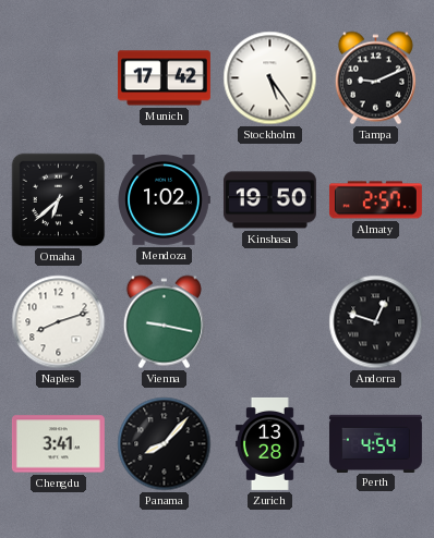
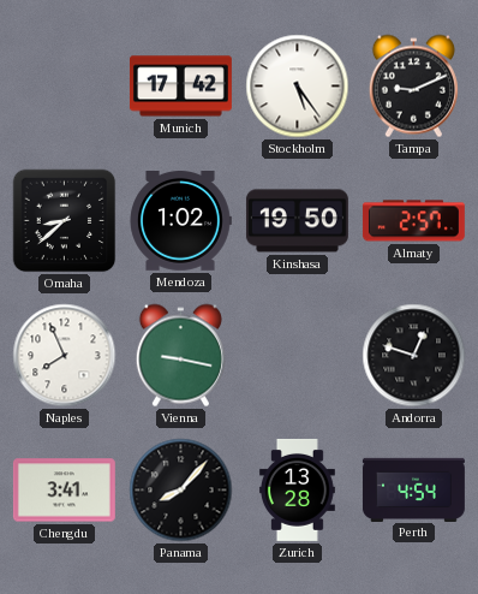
Omaha: 6:38 -> 8:38
Naples: 8:12 -> 7:56
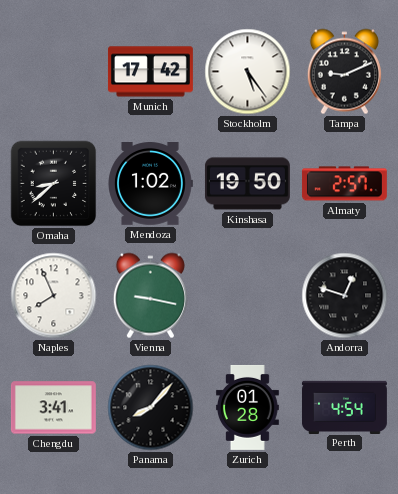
Zurich: 13:28 -> 01:28
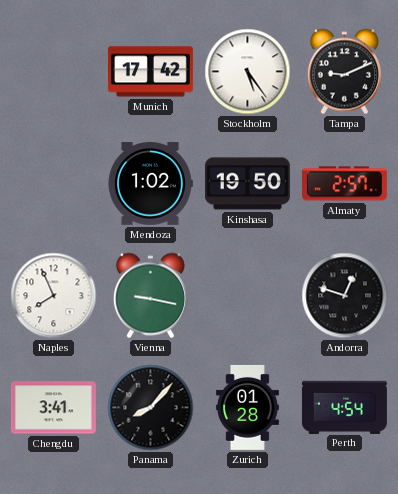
Omaha: 8:38 -> none
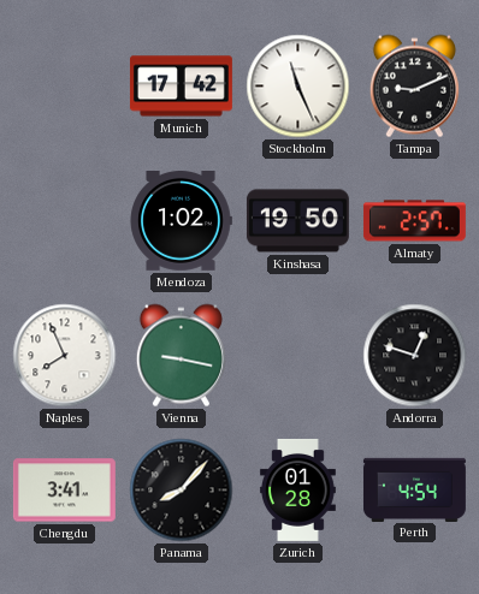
Stockholm: 5:24 -> 11:26
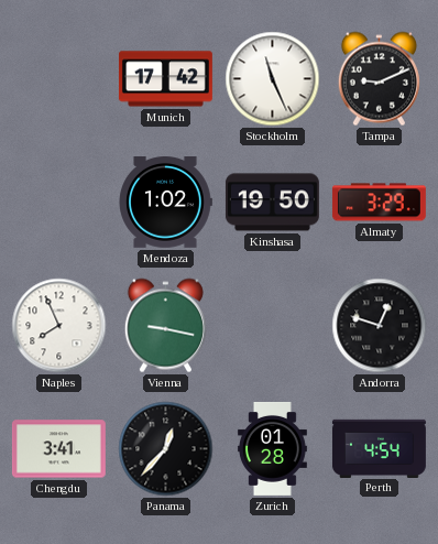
Almaty: 2:57 -> 3:29
Panama: 8:07 -> 12:37
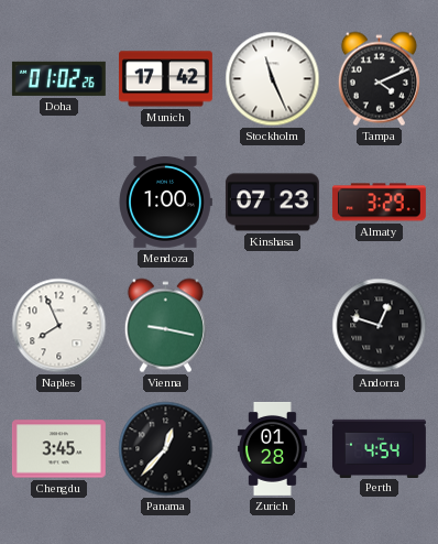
Doha: none -> 01:02
Tampa: 9:11 -> 4:11
Mendoza: 1:02 -> 1:00
Kinshasa: 19:50 -> 07:23
Chengdu: 3:41 -> 3:45
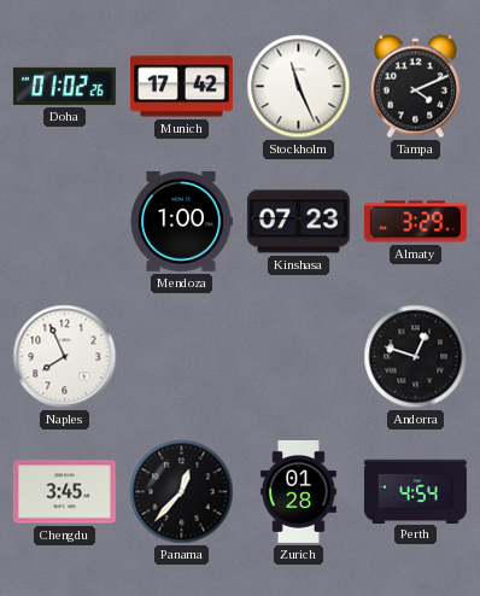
Vienna: 9:17 -> none
